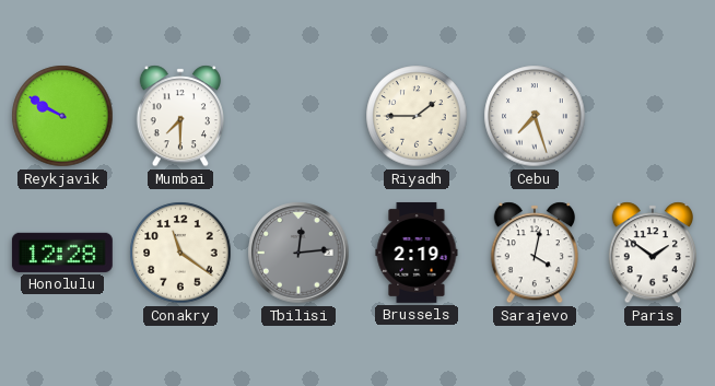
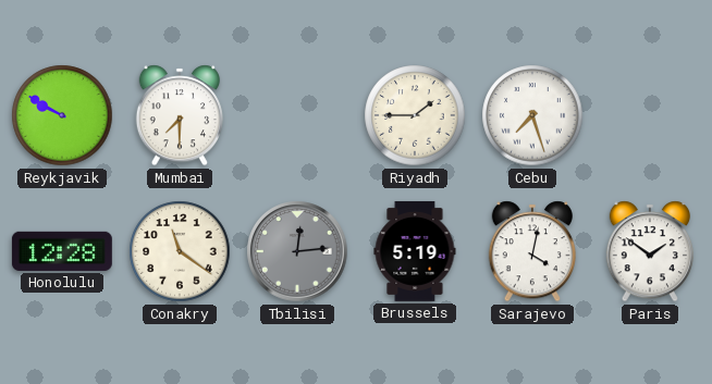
Brussels: 2:19 -> 5:19
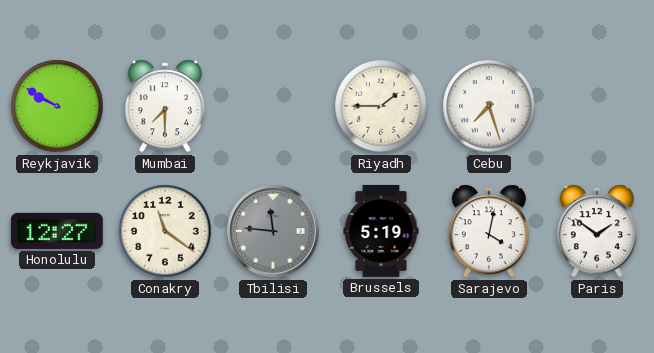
Honolulu: 12:28 -> 12:27
Tbilisi: 12:14 -> 11:46
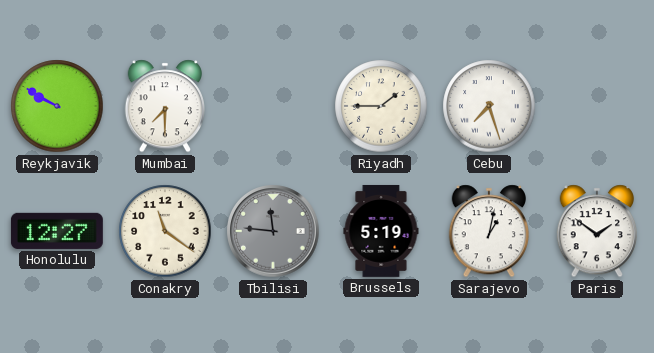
Sarajevo: 4:02 -> 1:02
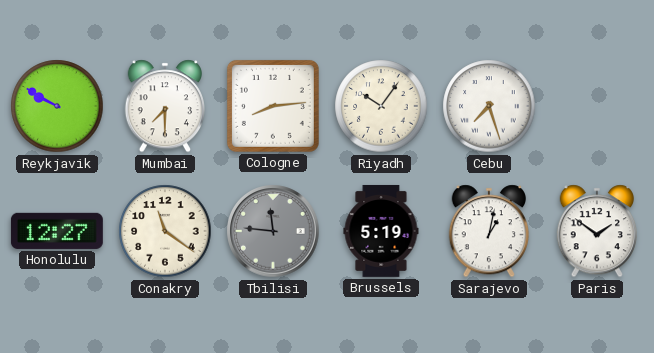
Cologne: none -> 8:14
Riyadh: 1:45 -> 10:06
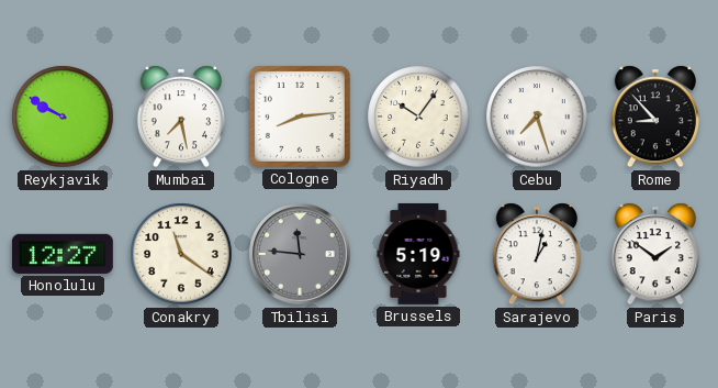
Mumbai: 7:30 -> 7:28
Rome: none -> 8:53
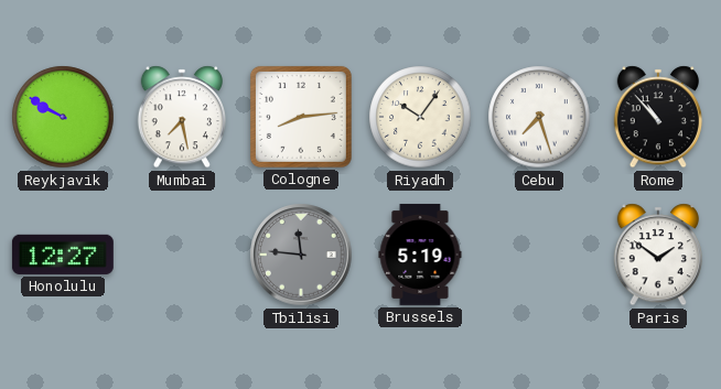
Rome: 8:53 -> 10:53
Conakry: 11:21 -> none
Sarajevo: 1:02 -> none
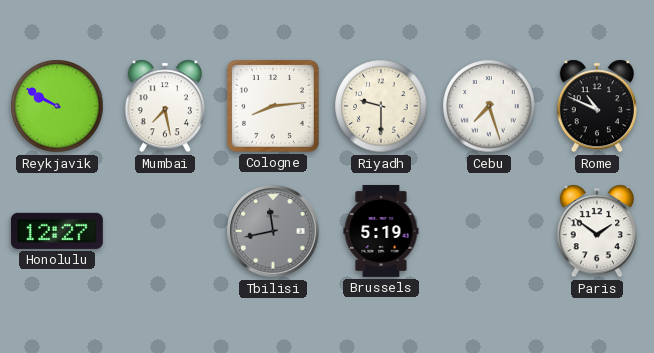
Riyadh: 10:06 -> 9:30
Rome: 10:53 -> 10:49
Tbilisi: 11:46 -> 11:43
